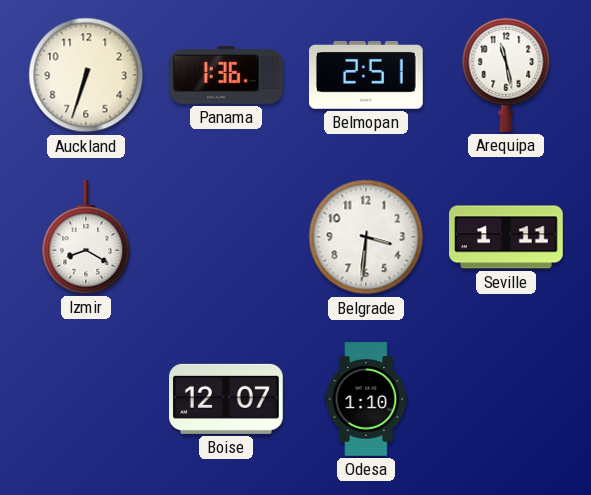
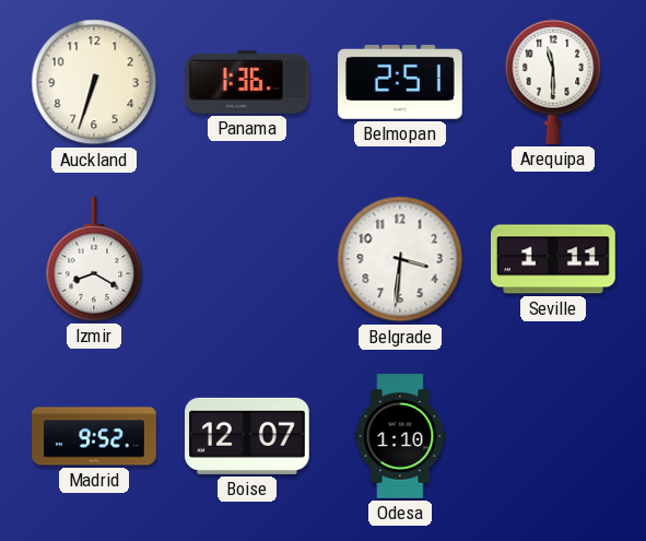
Arequipa: 11:28 -> 11:30
Madrid: none -> 9:52
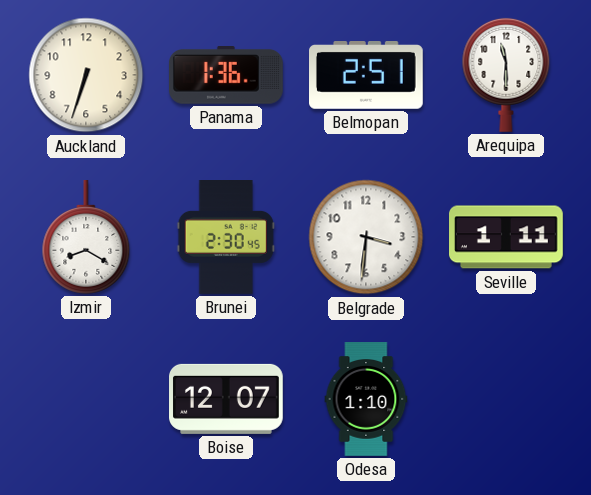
Brunei: none -> 2:30
Madrid: 9:52 -> none
